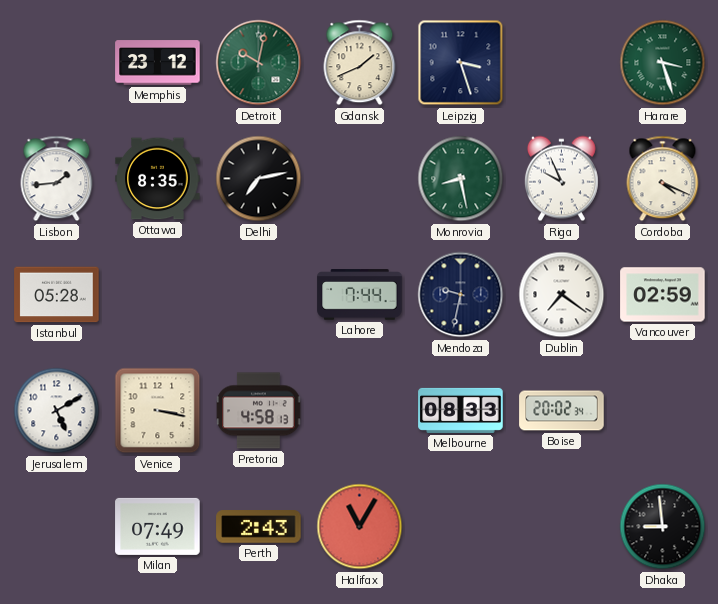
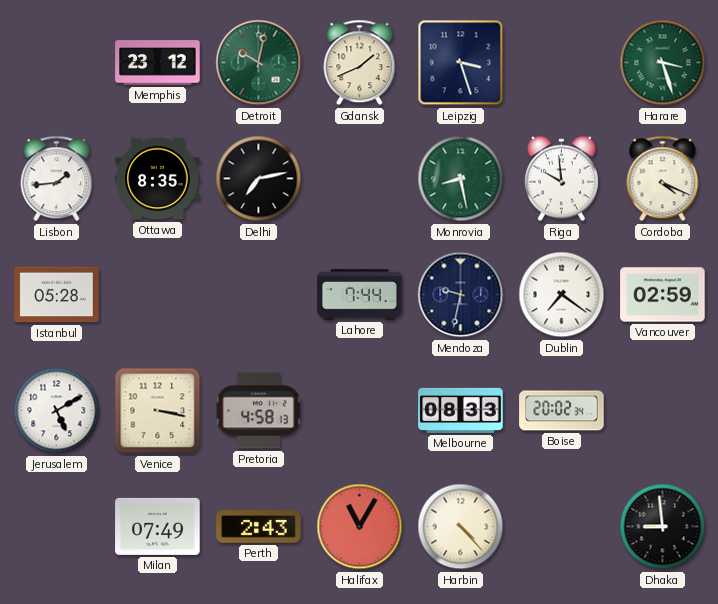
Riga: 9:56 -> 9:59
Harbin: none -> 4:23
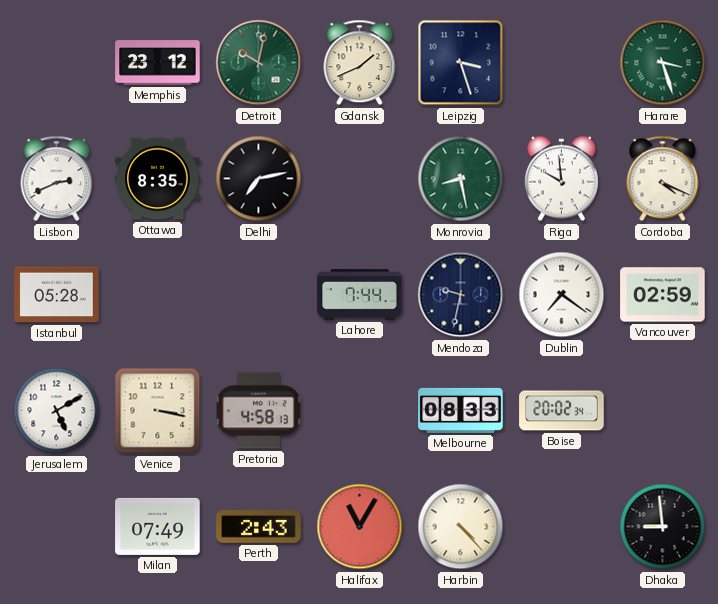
Lisbon: 1:44 -> 2:41
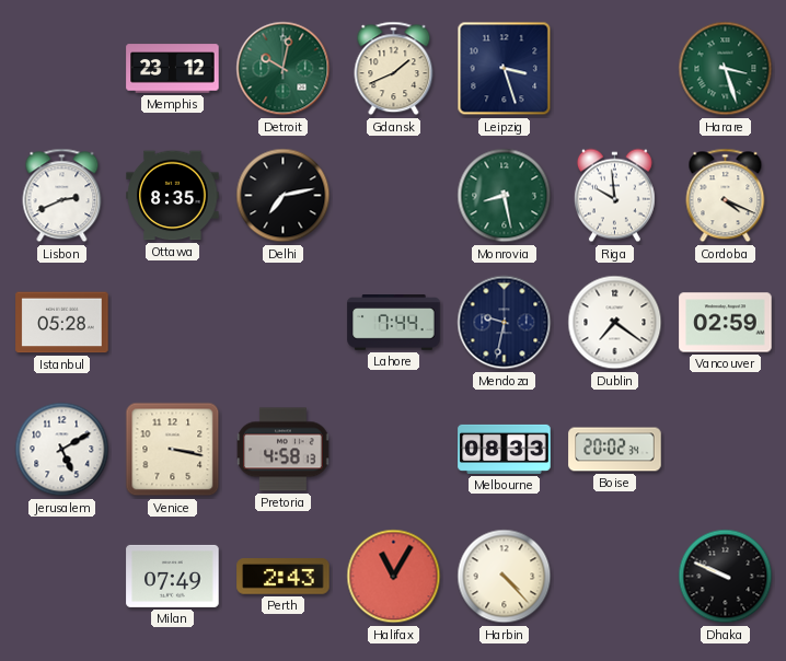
Dhaka: 8:59 -> 9:49
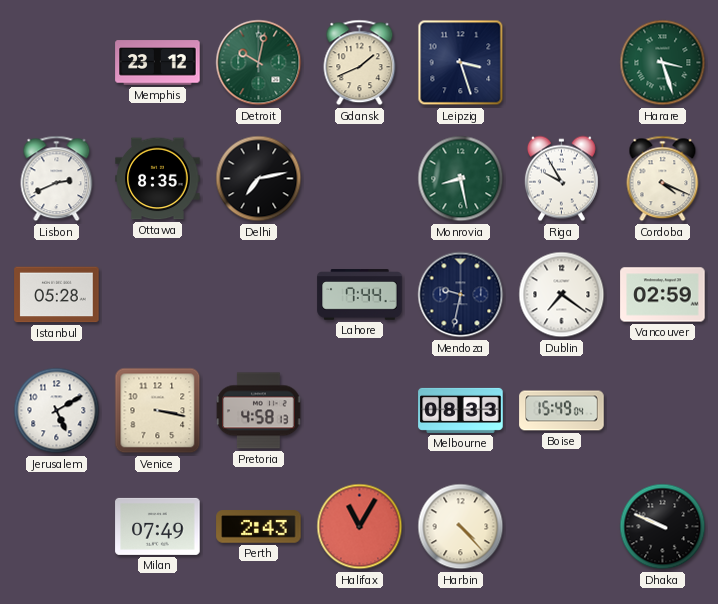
Riga: 9:59 -> 9:55
Boise: 20:02 -> 15:49
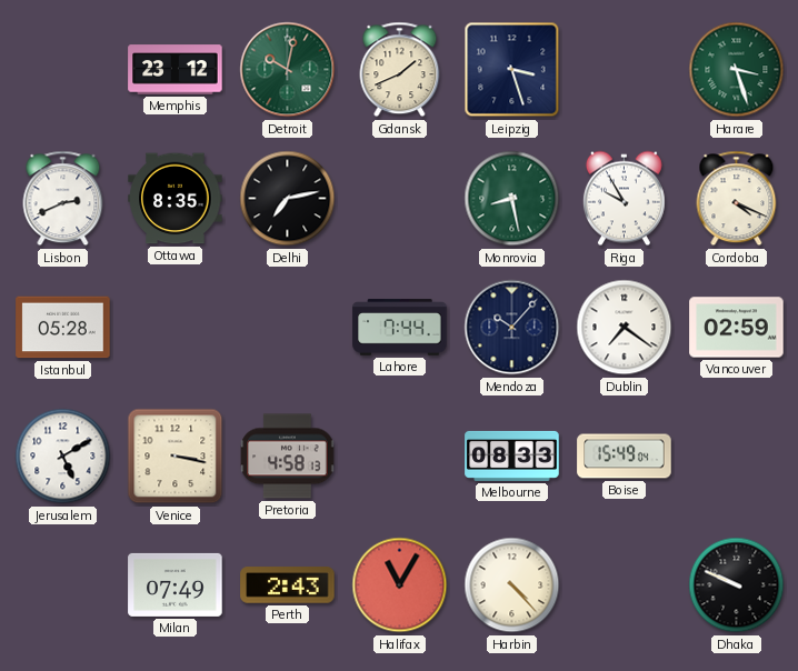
Mendoza: 9:32 -> 10:07
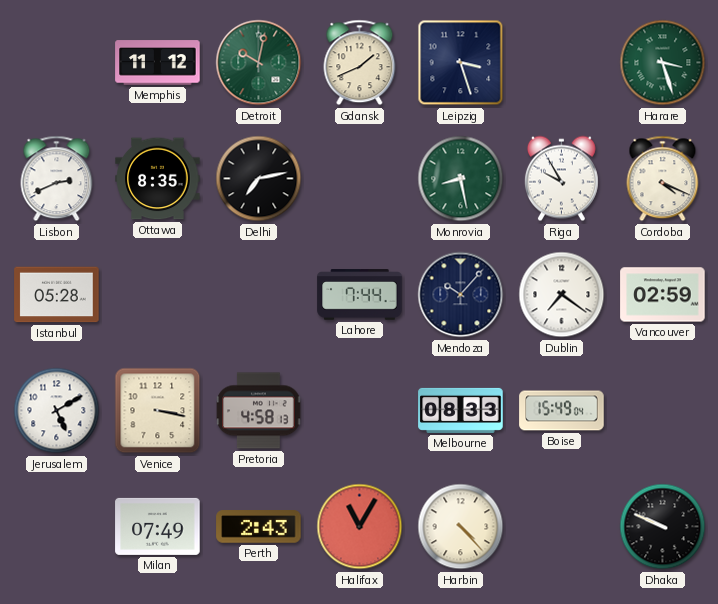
Memphis: 23:12 -> 11:12
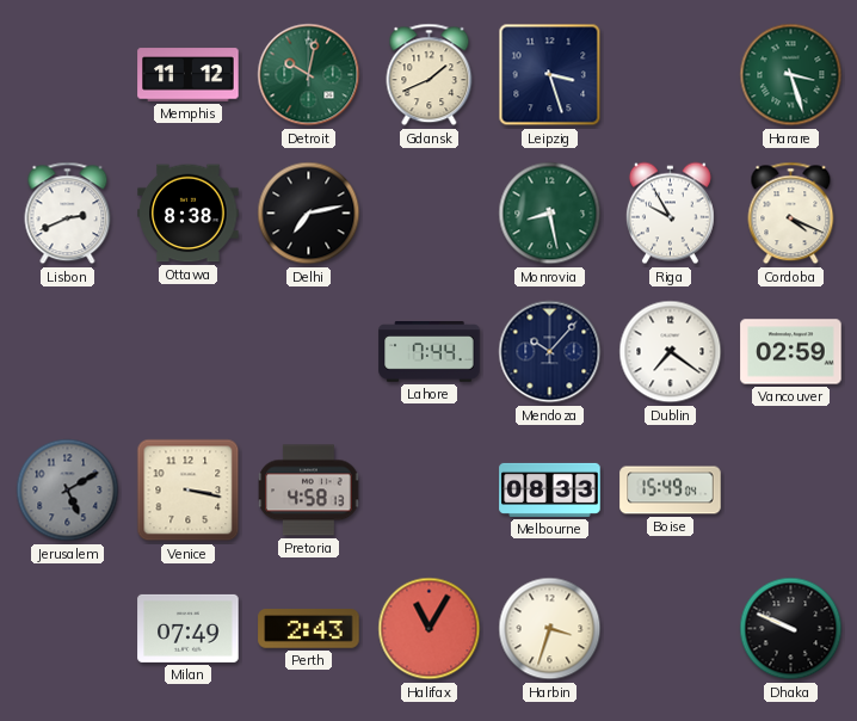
Ottawa: 8:35 -> 8:38
Istanbul: 05:28 -> none
Jerusalem dial: white -> grey
Harbin: 4:23 -> 3:33
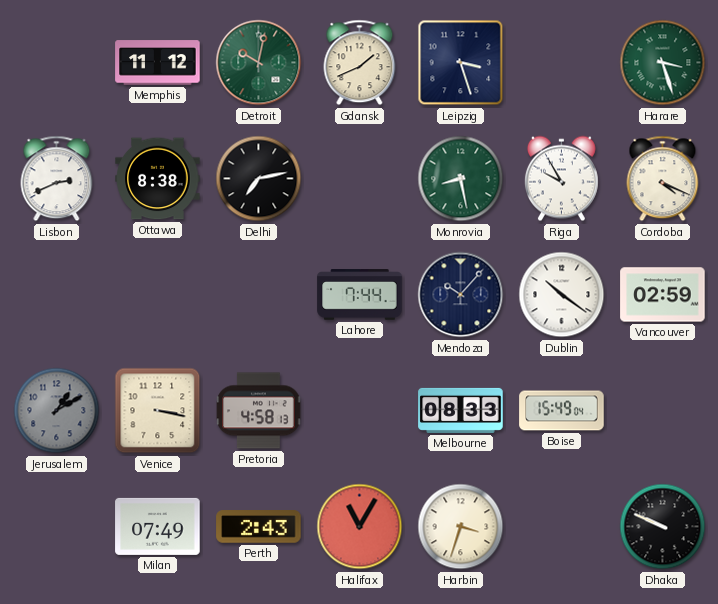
Dublin: 7:21 -> 10:21
Jerusalem: 5:10 -> 1:10
